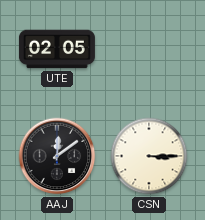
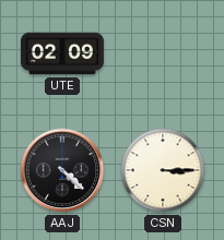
UTE: 02:05 -> 02:09
AAJ: 12:09 -> 4:22
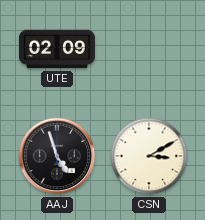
AAJ: 4:22 -> 4:57
CSN: 3:15 -> 3:10
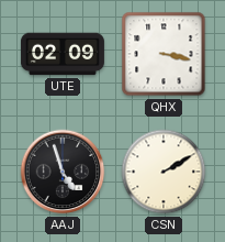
QHX: none -> 3:17
CSN: 3:10 -> 2:10
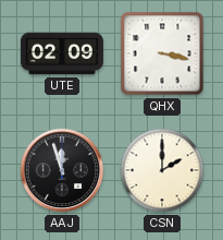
AAJ: 4:57 -> 11:57
CSN: 2:10 -> 2:00
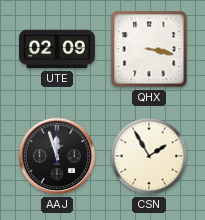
CSN: 2:00 -> 1:55
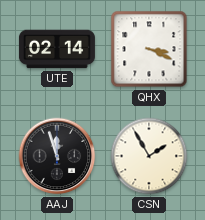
UTE: 02:09 -> 02:14
QHX: 3:17 -> 3:19
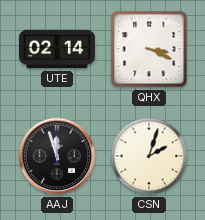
CSN: 1:55 -> 2:03
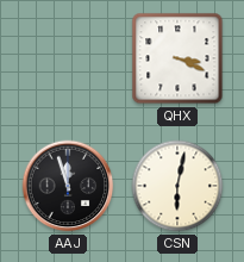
UTE: 02:14 -> none
CSN: 2:03 -> 6:02
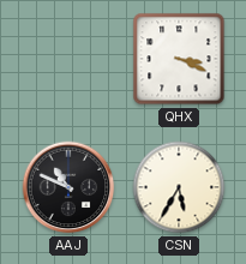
AAJ: 11:57 -> 10:49
CSN: 6:02 -> 5:35
